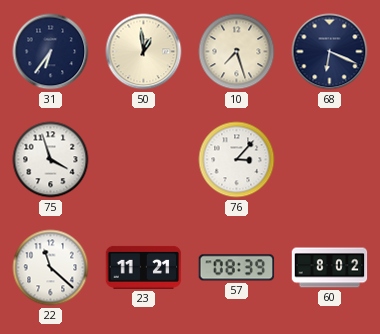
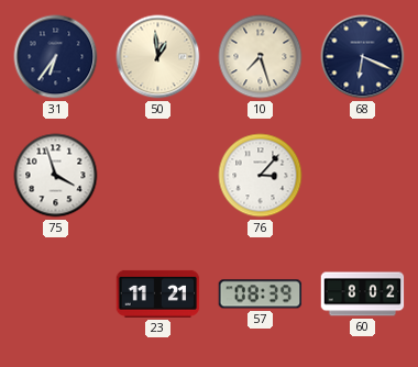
22: 11:22 -> none
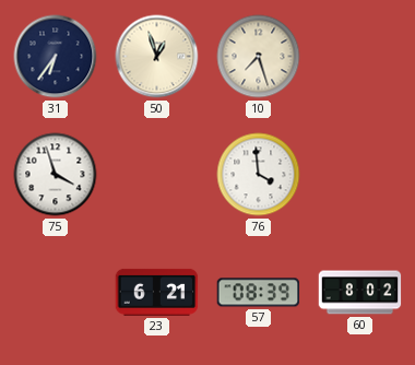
50: 12:59 -> 12:57
68: 6:19 -> none
76: 3:07 -> 3:59
23: 11:21 -> 6:21
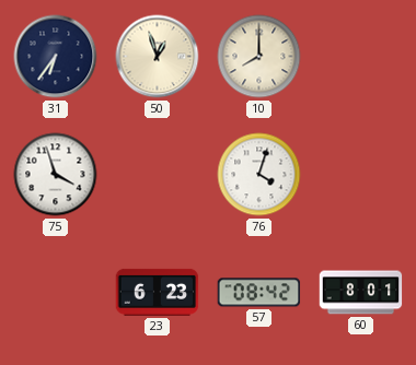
10: 7:27 -> 8:00
76: 3:59 -> 4:03
23: 6:21 -> 6:23
57: 08:39 -> 08:42
60: 8:02 -> 8:01
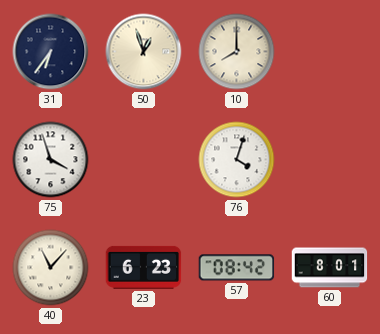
40: none -> 11:07
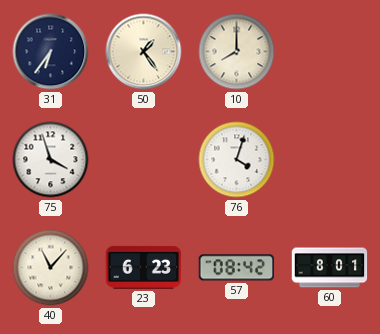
50: 12:57 -> 1:24
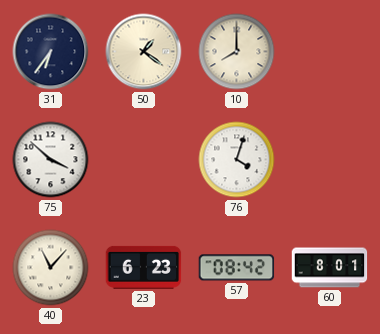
50: 1:24 -> 1:21
75: 3:57 -> 3:52
